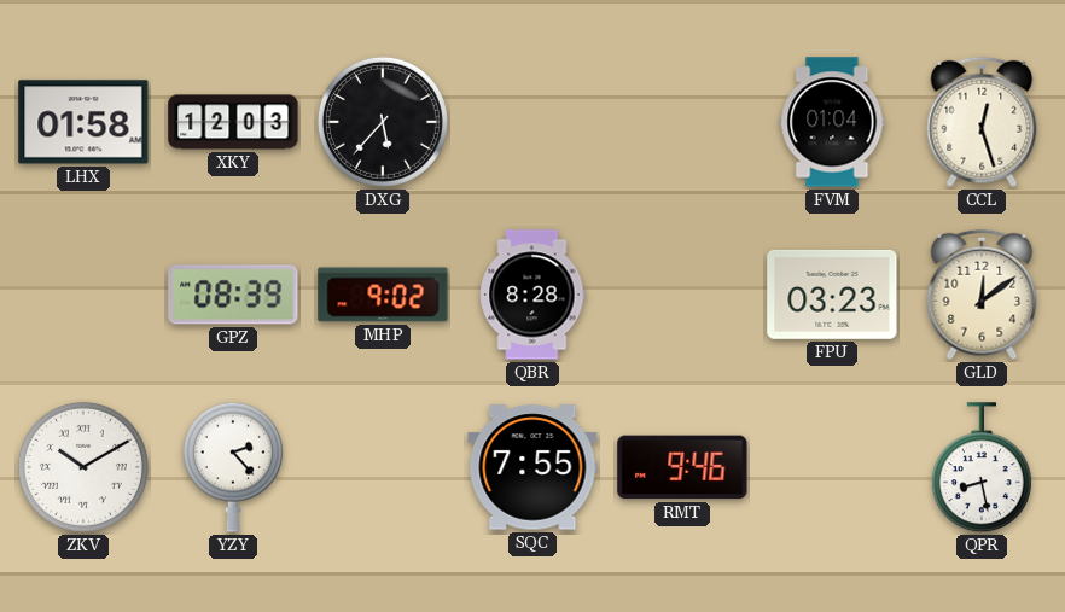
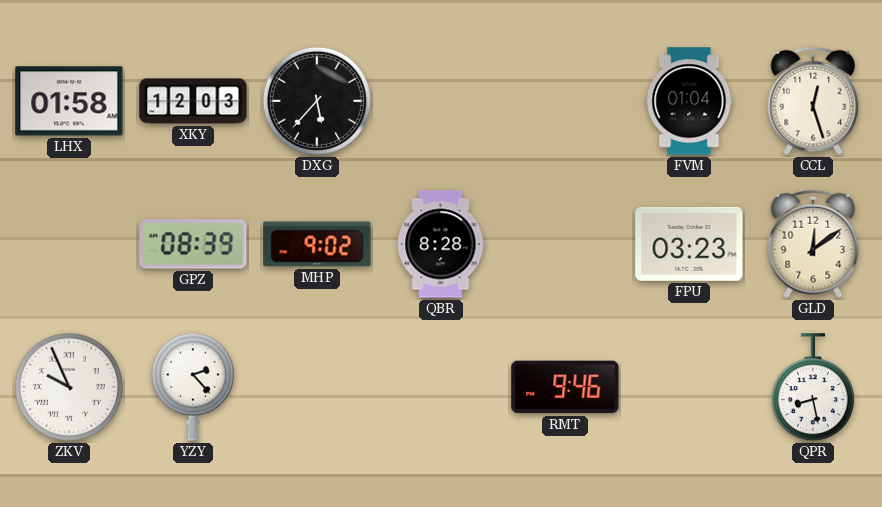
ZKV: 10:10 -> 9:56
SQC: 7:55 -> none
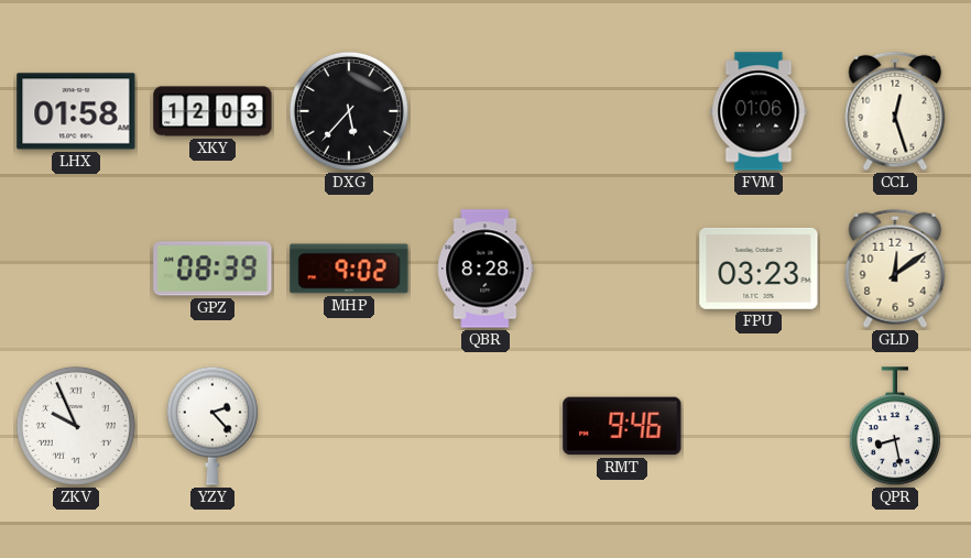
FVM: 01:04 -> 01:06
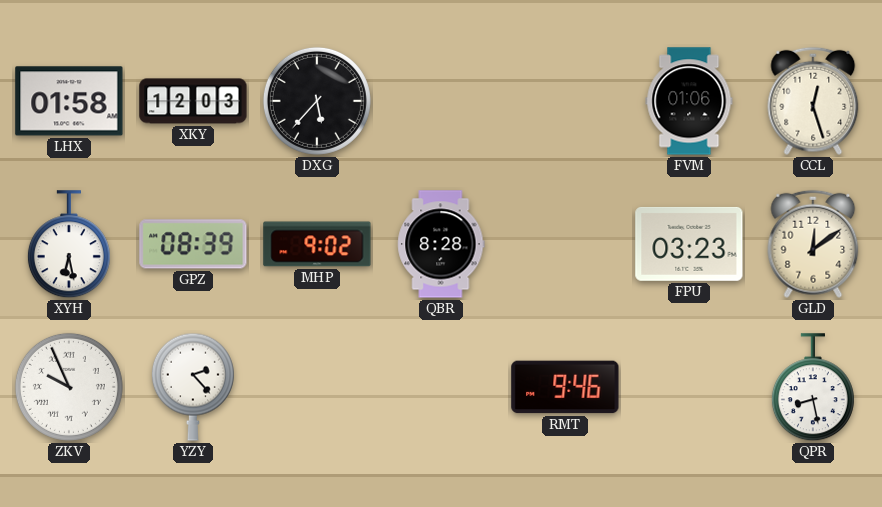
XYH: none -> 6:28
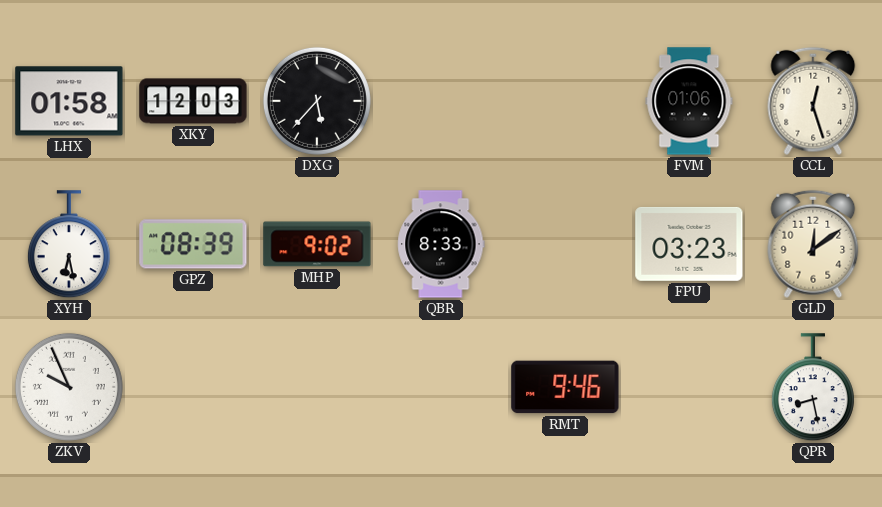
QBR: 8:28 -> 8:33
YZY: 2:23 -> none
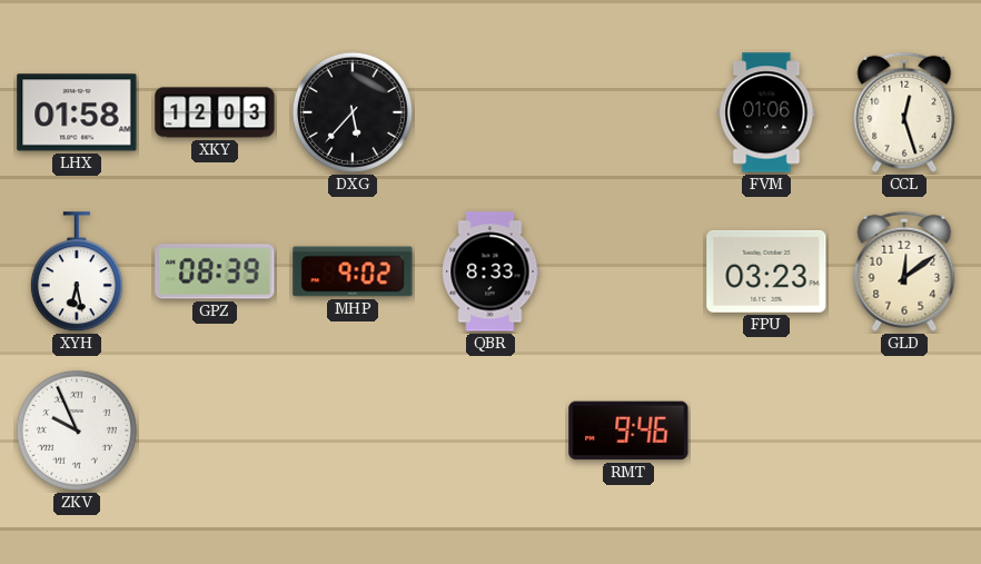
QPR: 8:28 -> none
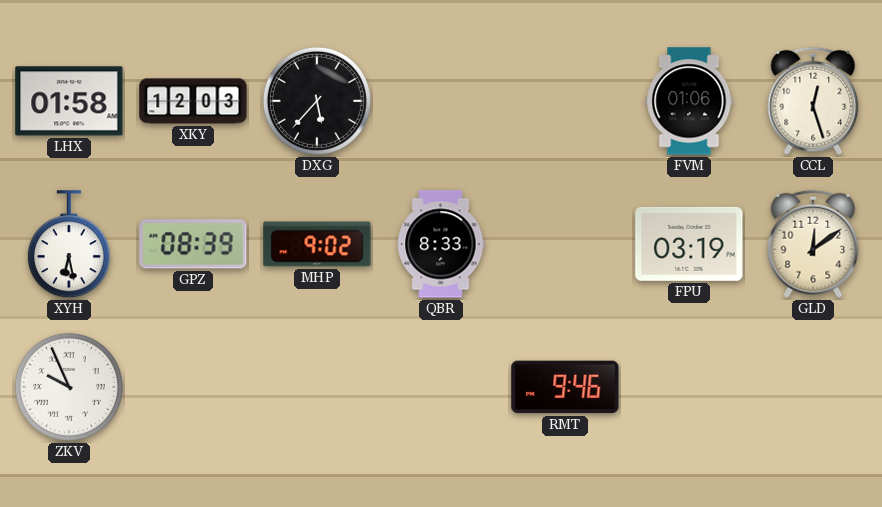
FPU: 03:23 -> 03:19
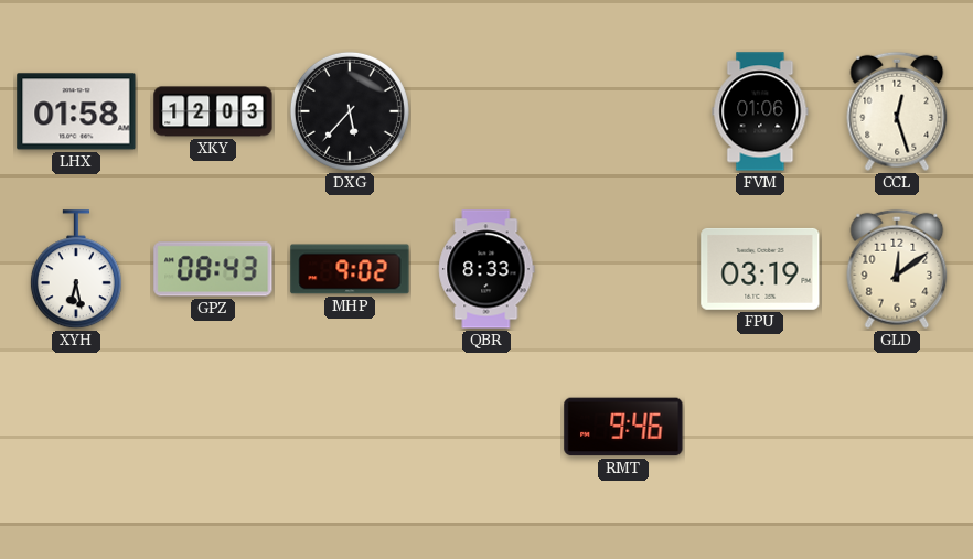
GPZ: 08:39 -> 08:43
ZKV: 9:56 -> none
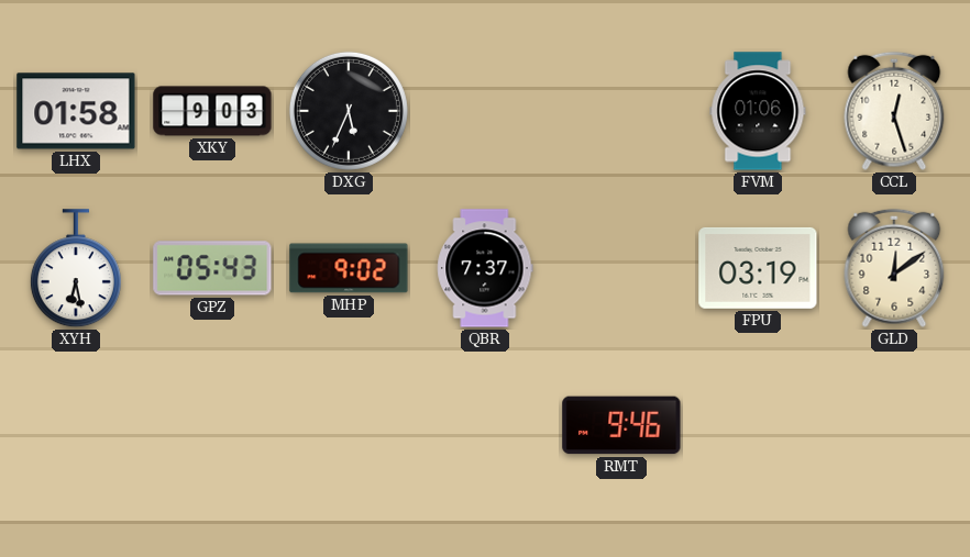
XKY: 12:03 -> 9:03
DXG: 5:37 -> 5:34
GPZ: 08:43 -> 05:43
QBR: 8:33 -> 7:37
